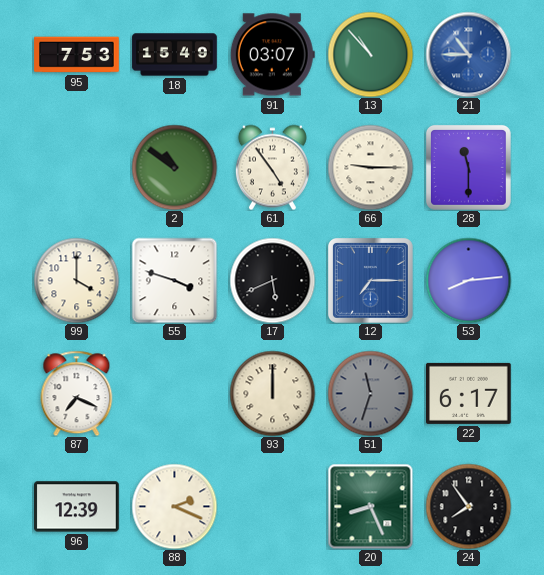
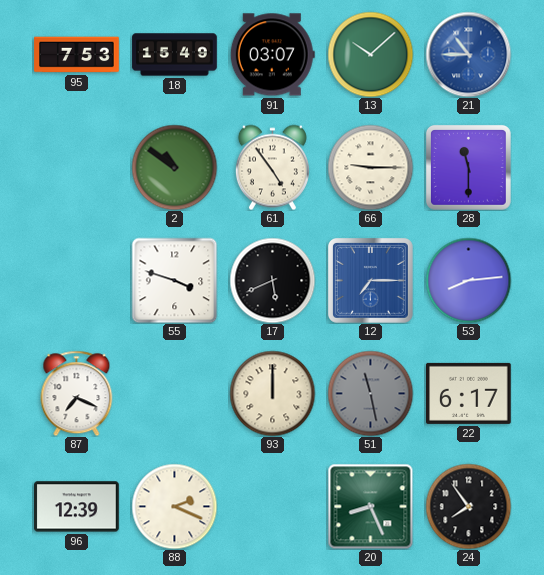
13: 10:53 -> 10:08
99: 4:00 -> none
51: 11:33 -> 11:28
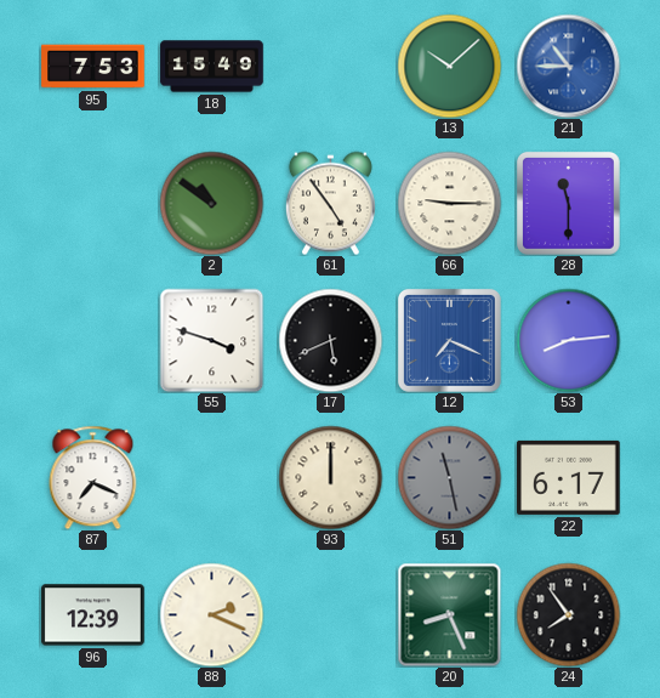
91: 03:07 -> none
12: 7:15 -> 7:19
